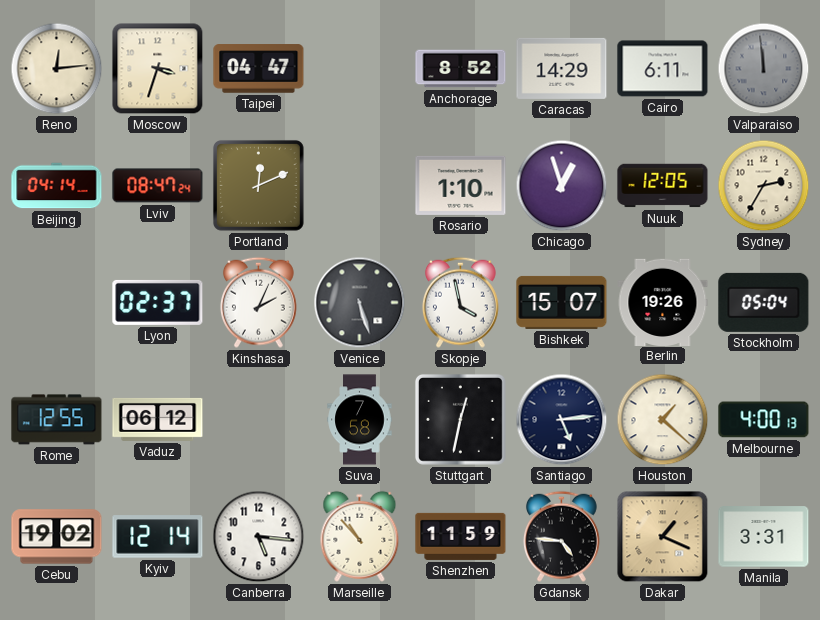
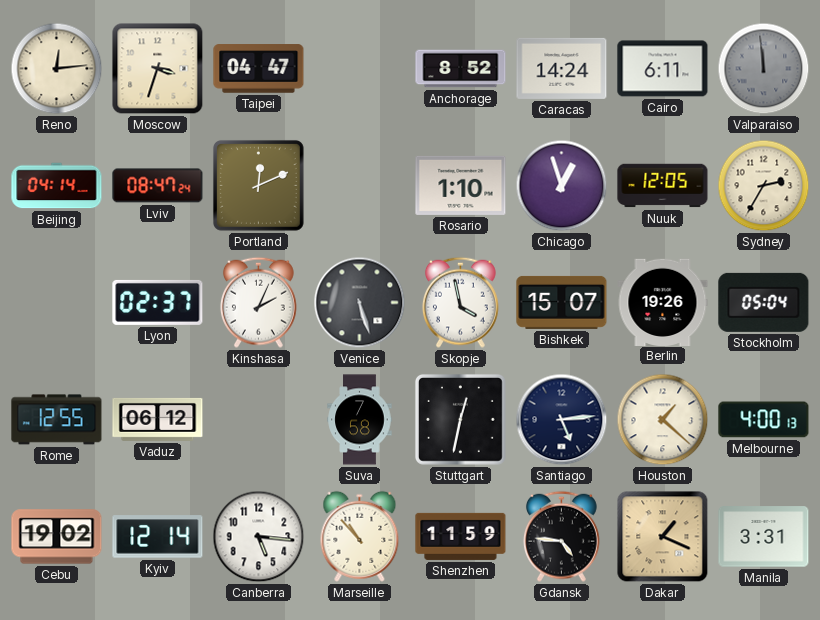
Caracas: 14:29 -> 14:24
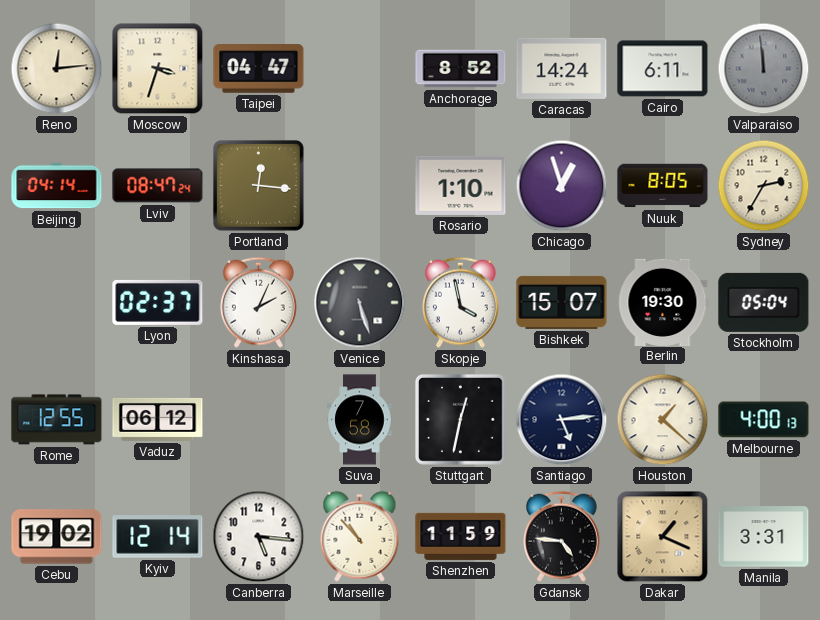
Portland: 12:11 -> 12:16
Nuuk: 12:05 -> 8:05
Berlin: 19:26 -> 19:30
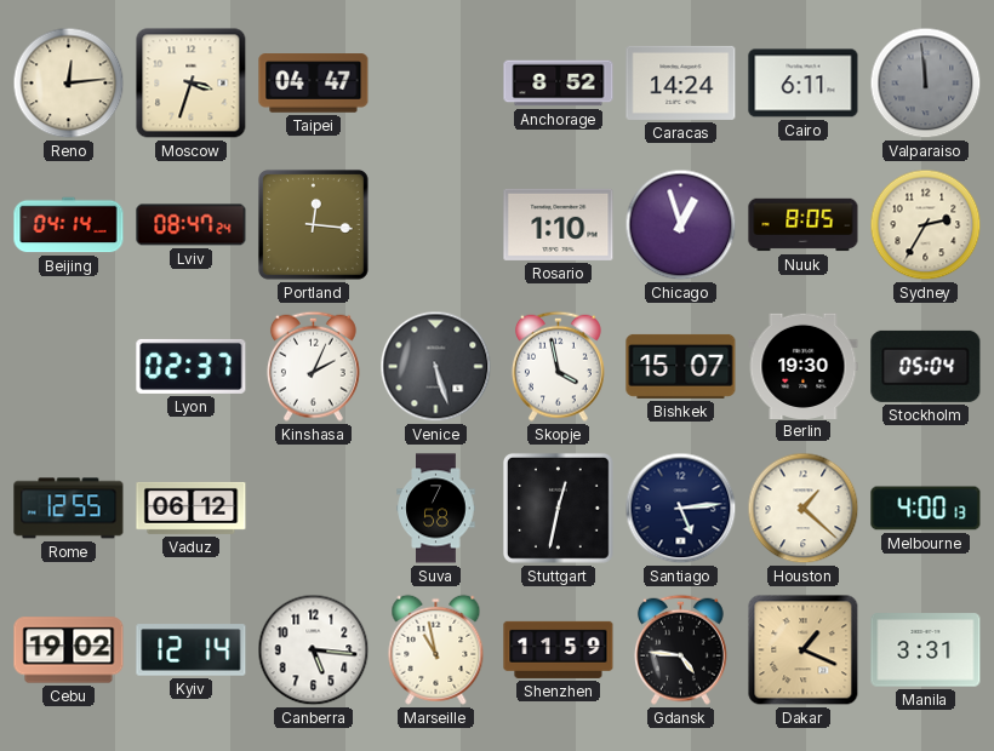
Marseille: 10:53 -> 10:58
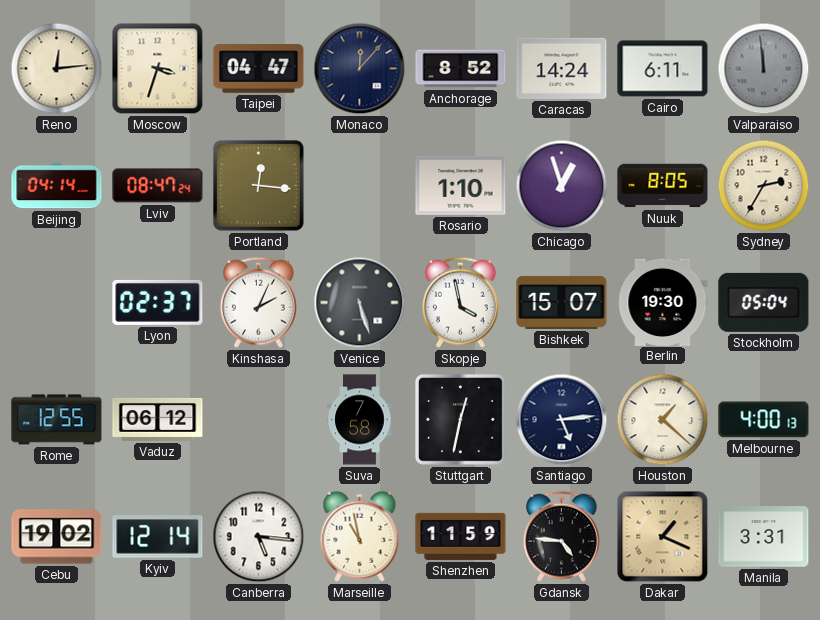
Monaco: none -> 12:07
